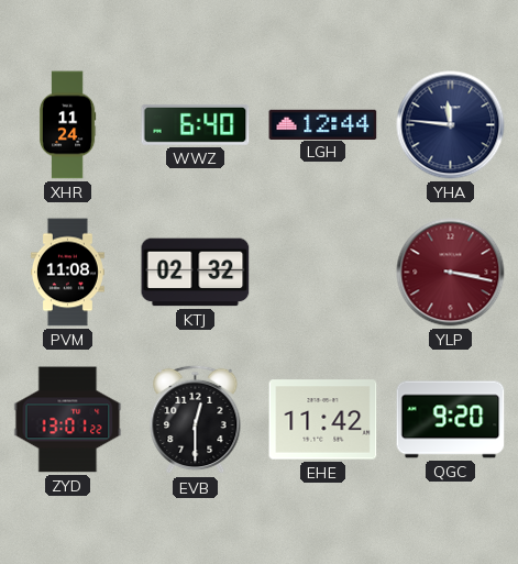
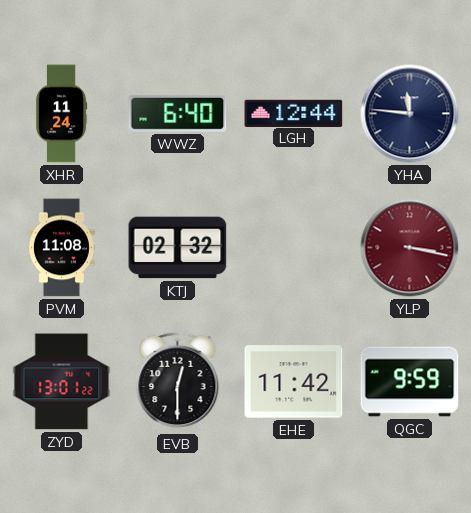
QGC: 9:20 -> 9:59
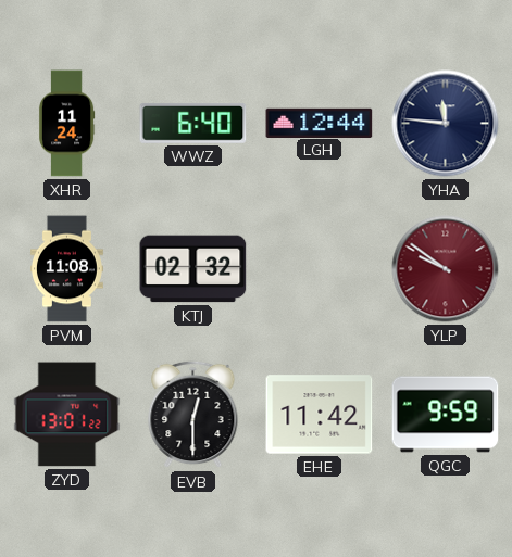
YLP: 3:17 -> 9:51
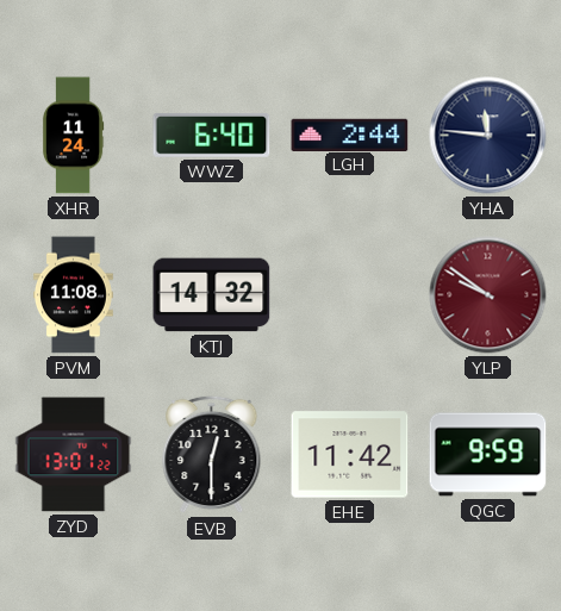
LGH: 12:44 -> 2:44
KTJ: 02:32 -> 14:32
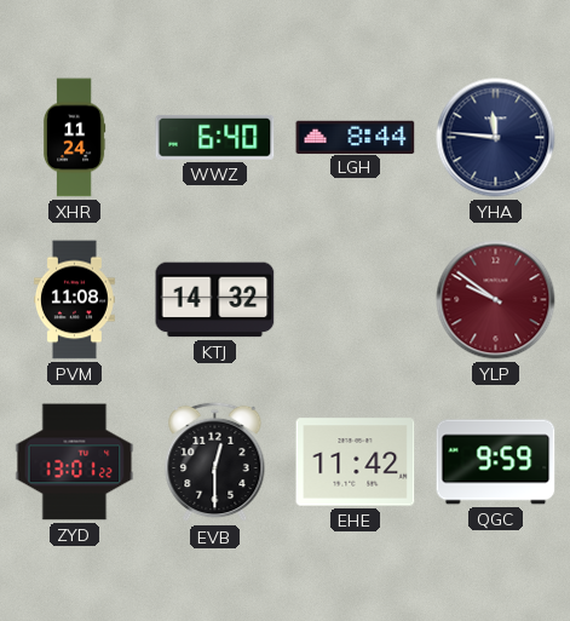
LGH: 2:44 -> 8:44
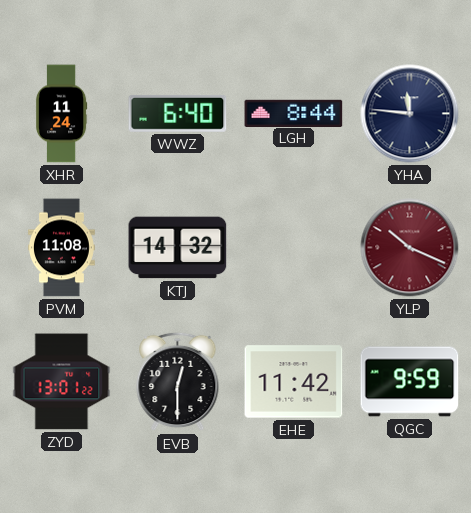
YLP: 9:51 -> 10:19
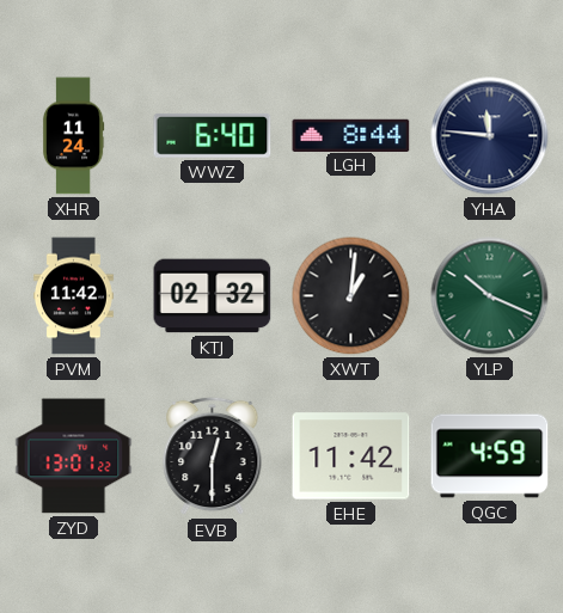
PVM: 11:08 -> 11:42
KTJ: 14:32 -> 02:32
XWT: none -> 1:01
YLP dial: burgundy -> green
QGC: 9:59 -> 4:59
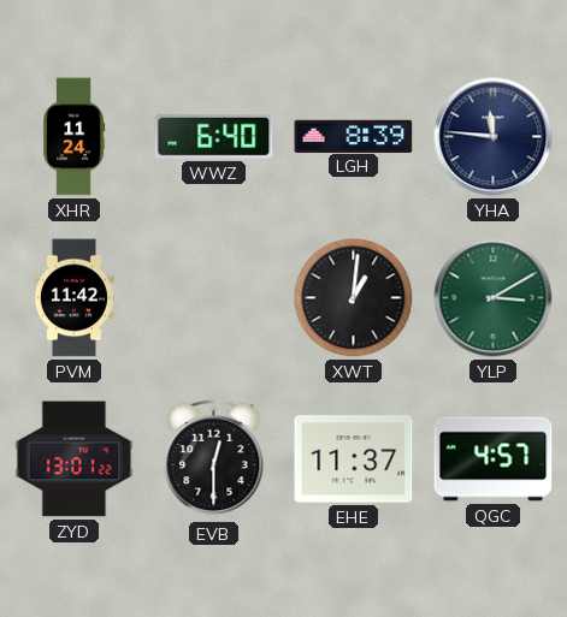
LGH: 8:44 -> 8:39
KTJ: 02:32 -> none
YLP: 10:19 -> 3:10
EHE: 11:42 -> 11:37
QGC: 4:59 -> 4:57
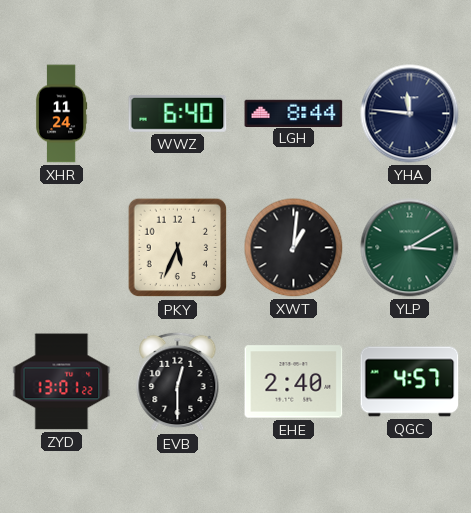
LGH: 8:39 -> 8:44
PVM: 11:42 -> none
PKY: none -> 5:34
EHE: 11:37 -> 2:40
